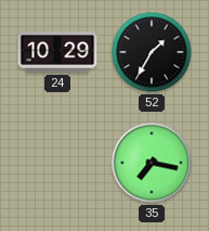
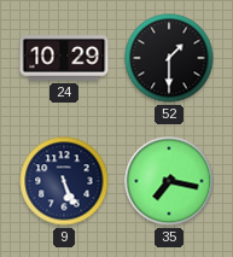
52: 1:35 -> 1:30
9: none -> 5:26
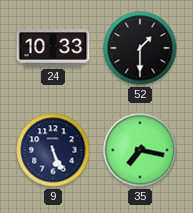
24: 10:29 -> 10:33
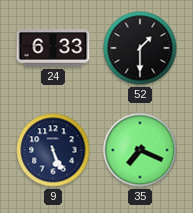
24: 10:33 -> 6:33
35: 7:17 -> 7:19
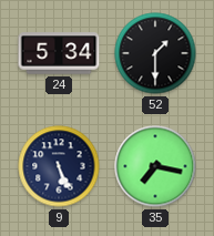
24: 6:33 -> 5:34
35: 7:19 -> 7:17
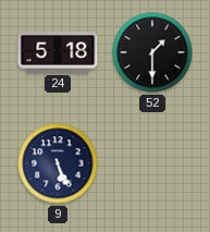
24: 5:34 -> 5:18
35: 7:17 -> none
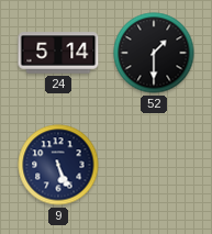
24: 5:18 -> 5:14
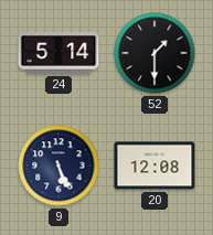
20: none -> 12:08
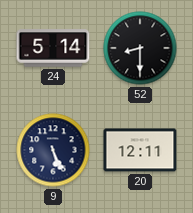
52: 1:30 -> 8:30
20: 12:08 -> 12:11
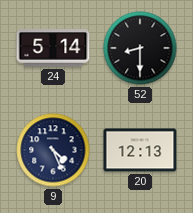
9: 5:26 -> 4:26
20: 12:11 -> 12:13
